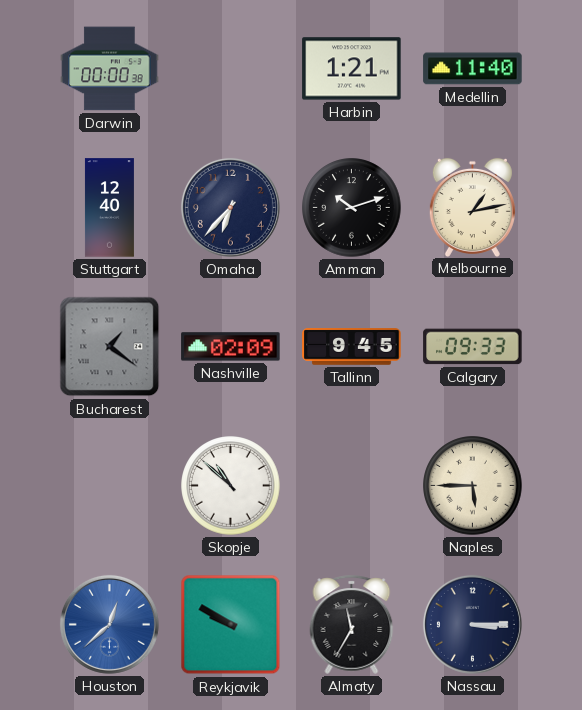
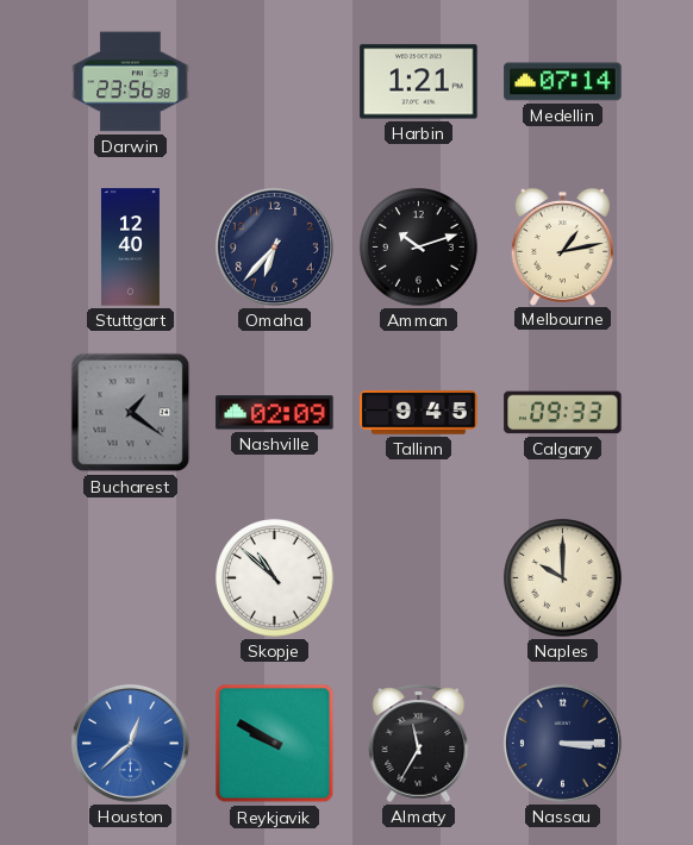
Darwin: 00:00 -> 23:56
Medellin: 11:40 -> 07:14
Naples: 5:45 -> 10:00
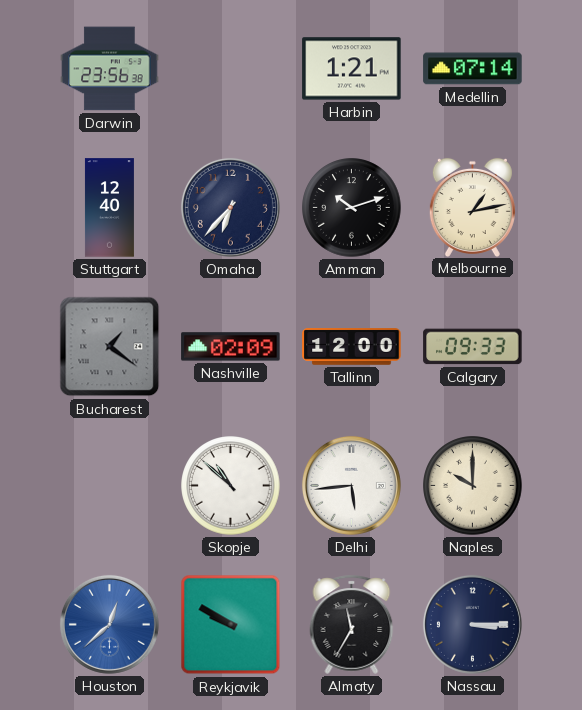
Tallinn: 9:45 -> 12:00
Delhi: none -> 5:44
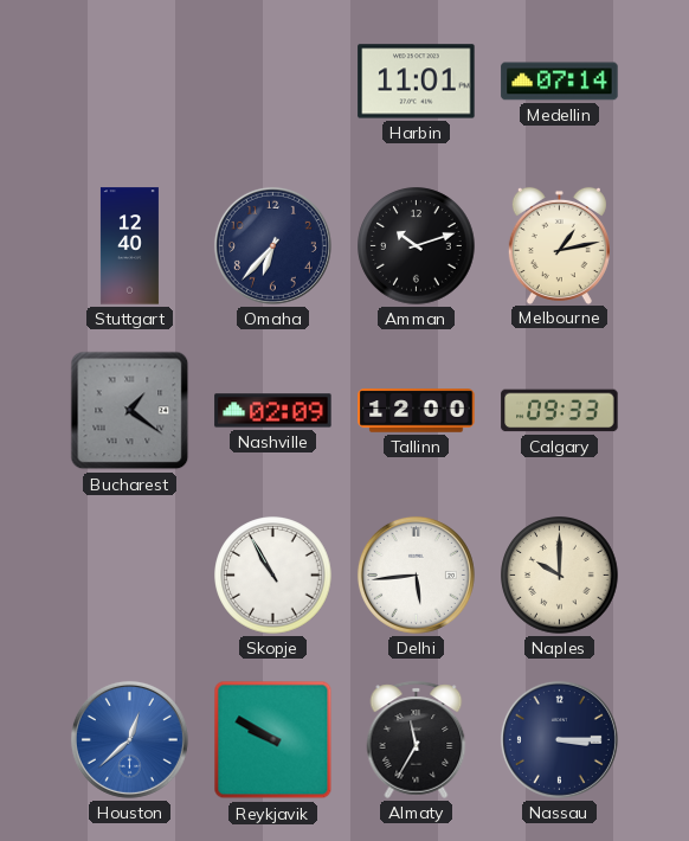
Darwin: 23:56 -> none
Harbin: 1:21 -> 11:01
Skopje: 10:52 -> 10:55
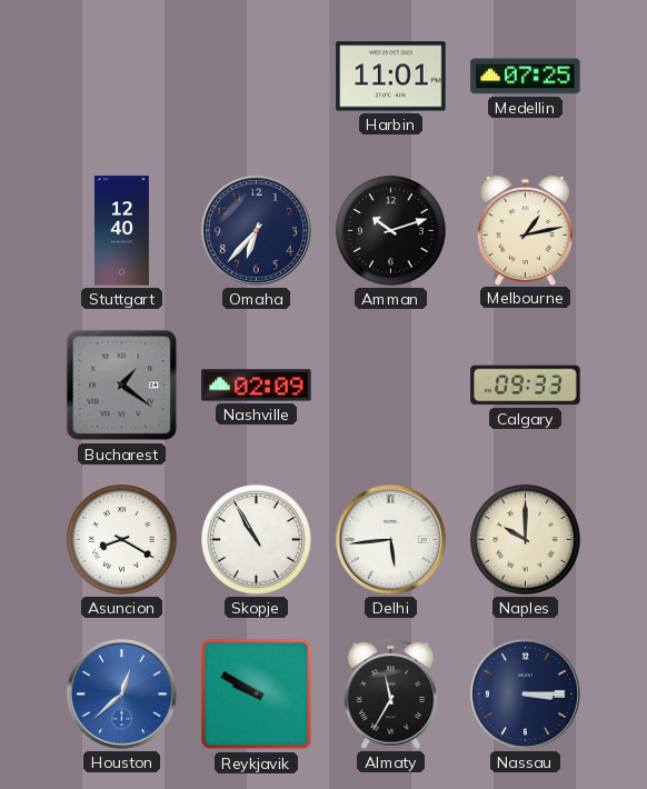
Medellin: 07:14 -> 07:25
Tallinn: 12:00 -> none
Asuncion: none -> 8:20
